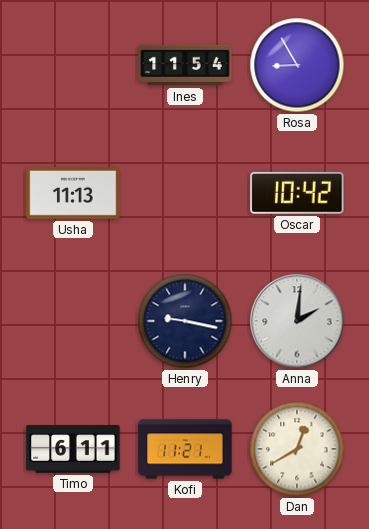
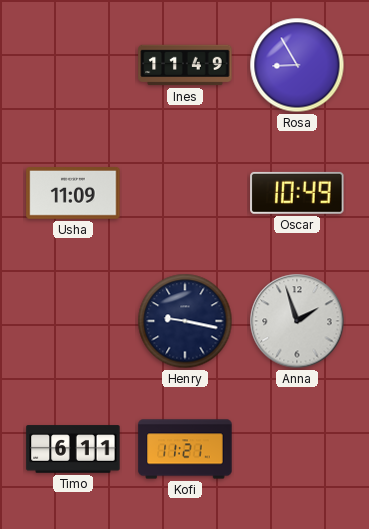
Ines: 11:54 -> 11:49
Usha: 11:13 -> 11:09
Oscar: 10:42 -> 10:49
Anna: 2:01 -> 1:57
Dan: 12:40 -> none
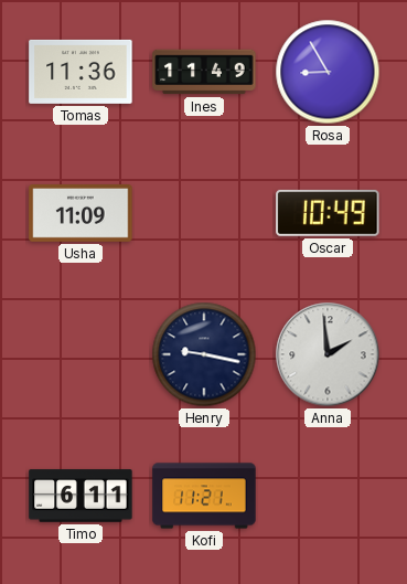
Tomas: none -> 11:36
Anna: 1:57 -> 1:59
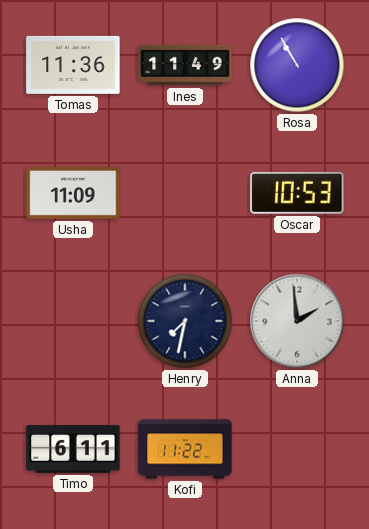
Rosa: 8:55 -> 10:55
Oscar: 10:49 -> 10:53
Henry: 9:17 -> 7:32
Kofi: 11:21 -> 11:22
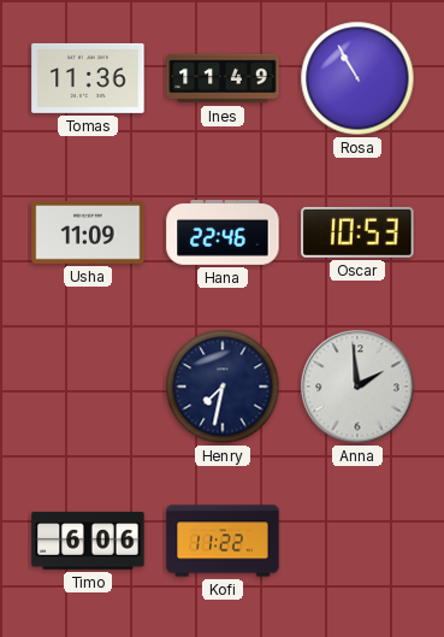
Hana: none -> 22:46
Timo: 6:11 -> 6:06
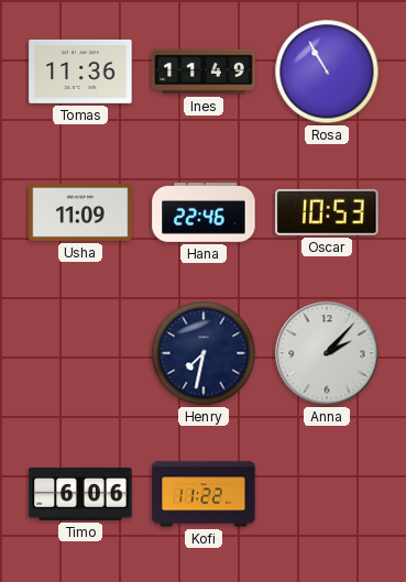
Anna: 1:59 -> 2:07
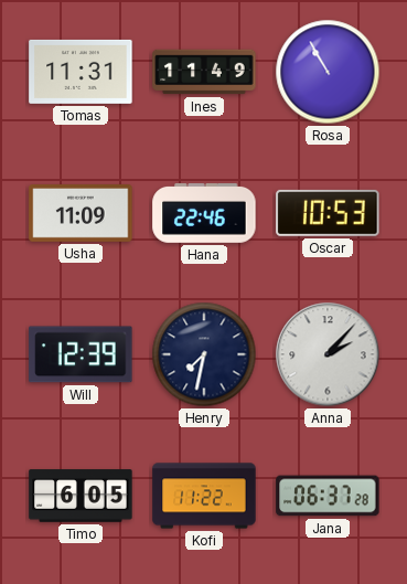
Tomas: 11:36 -> 11:31
Will: none -> 12:39
Timo: 6:06 -> 6:05
Jana: none -> 06:37
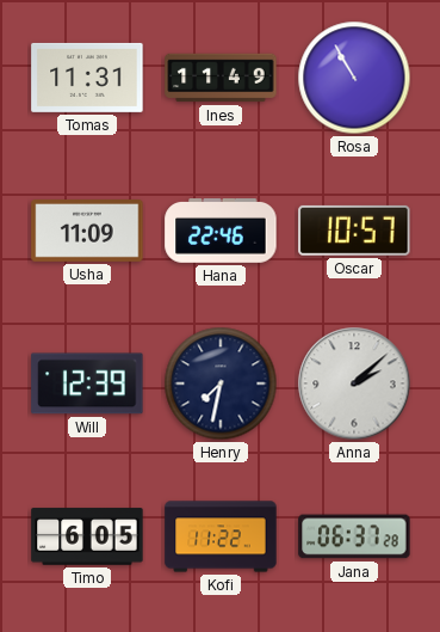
Oscar: 10:53 -> 10:57
Anna: 2:07 -> 2:08
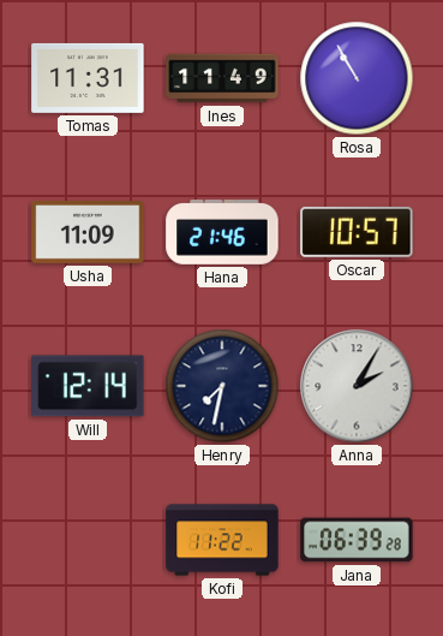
Hana: 22:46 -> 21:46
Will: 12:39 -> 12:14
Anna: 2:08 -> 2:05
Timo: 6:05 -> none
Jana: 06:37 -> 06:39
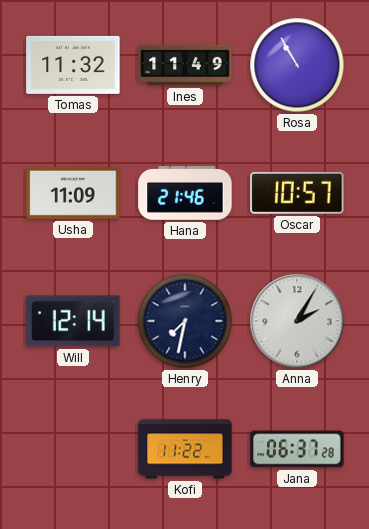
Tomas: 11:31 -> 11:32
Jana: 06:39 -> 06:37
